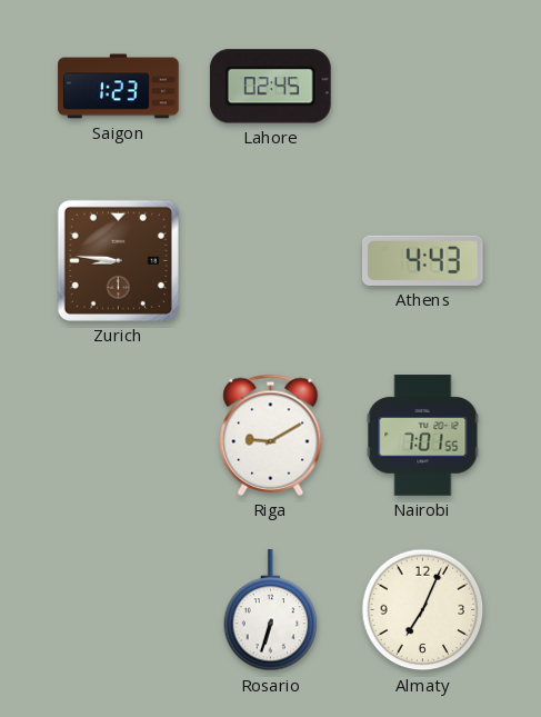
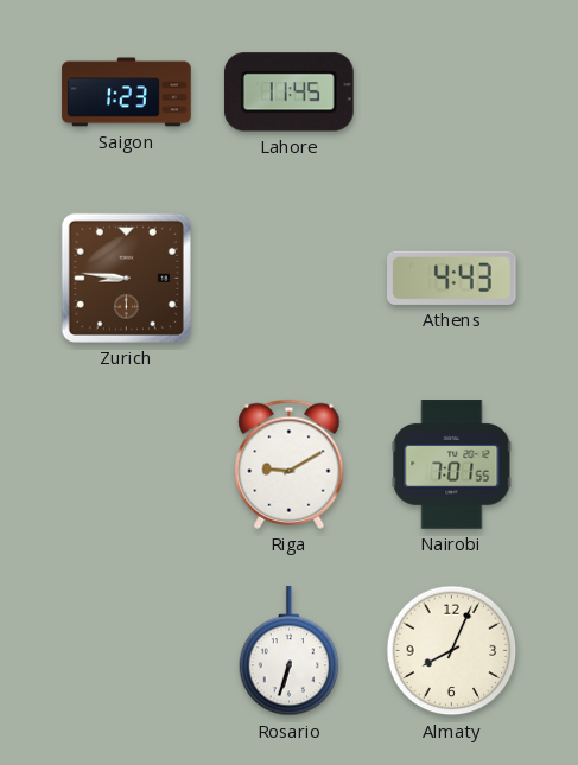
Lahore: 02:45 -> 11:45
Almaty: 7:04 -> 8:04
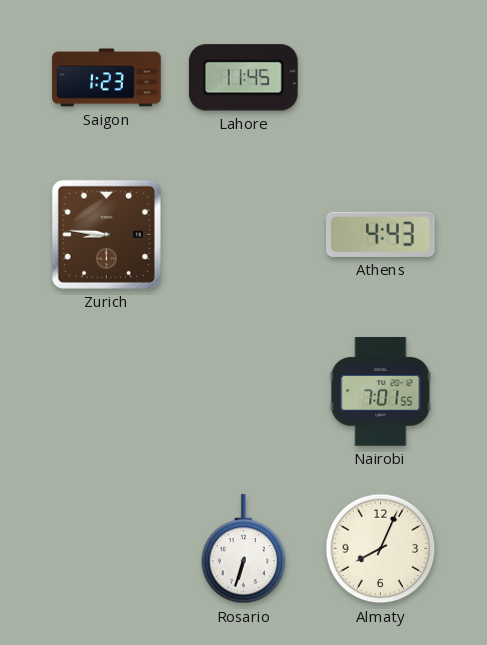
Riga: 9:10 -> none
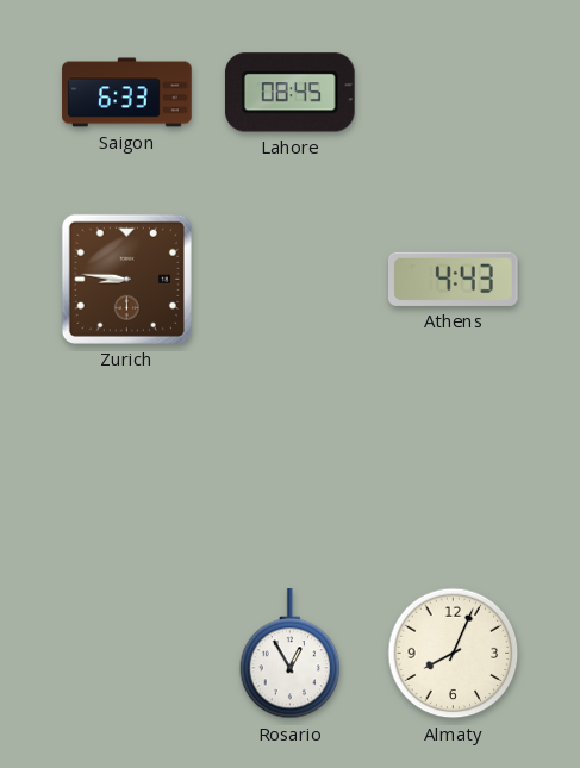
Saigon: 1:23 -> 6:33
Lahore: 11:45 -> 08:45
Nairobi: 7:01 -> none
Rosario: 6:33 -> 12:55
